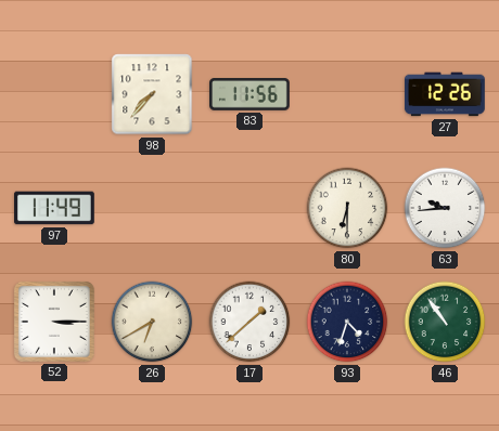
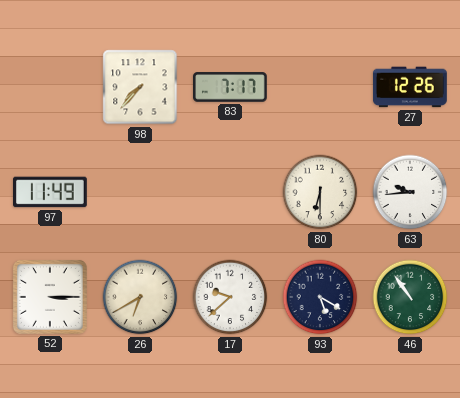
83: 11:56 -> 7:17
17: 1:38 -> 9:38
93: 4:33 -> 5:20
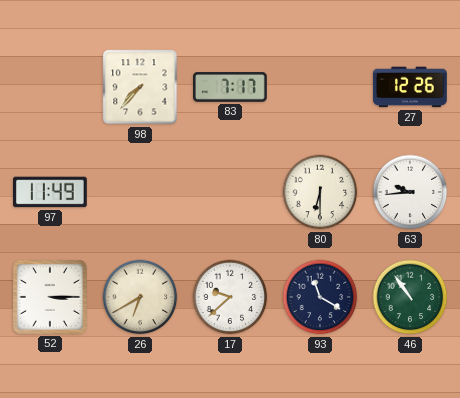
93: 5:20 -> 11:20
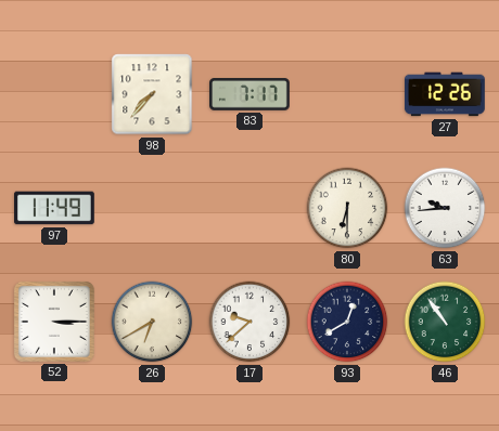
93: 11:20 -> 12:40
